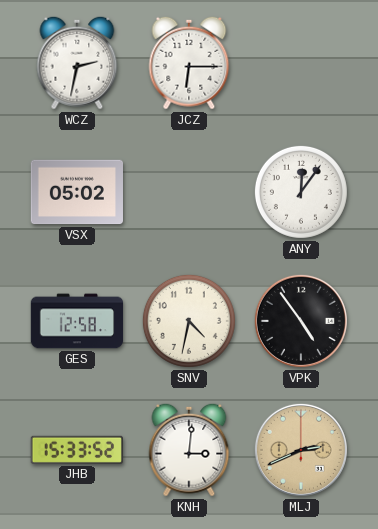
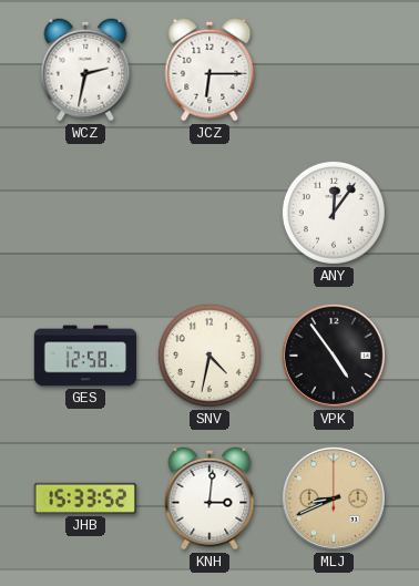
VSX: 05:02 -> none
MLJ: 2:41 -> 8:41
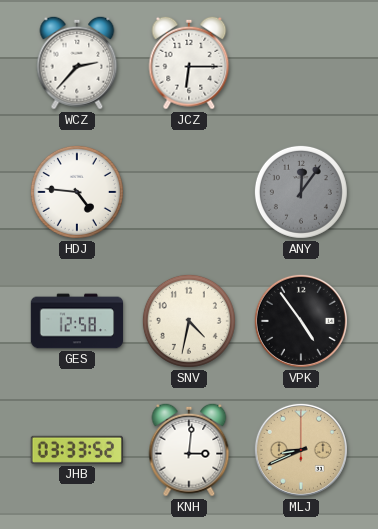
WCZ: 2:32 -> 2:37
HDJ: none -> 4:46
ANY dial: white -> grey
JHB: 15:33 -> 03:33
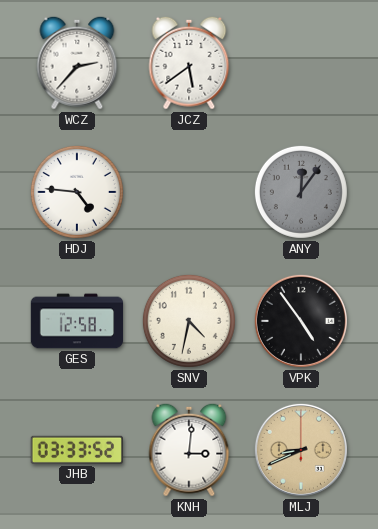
JCZ: 6:15 -> 5:39
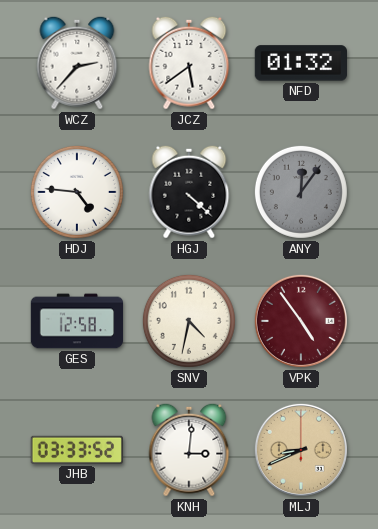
NFD: none -> 01:32
HGJ: none -> 4:22
VPK dial: black -> burgundy
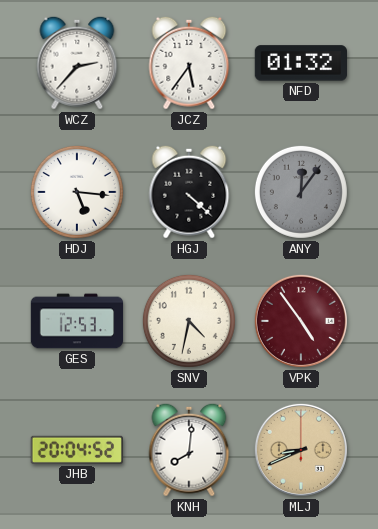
JCZ: 5:39 -> 5:36
HDJ: 4:46 -> 5:16
GES: 12:58 -> 12:53
JHB: 03:33 -> 20:04
KNH: 3:01 -> 8:01
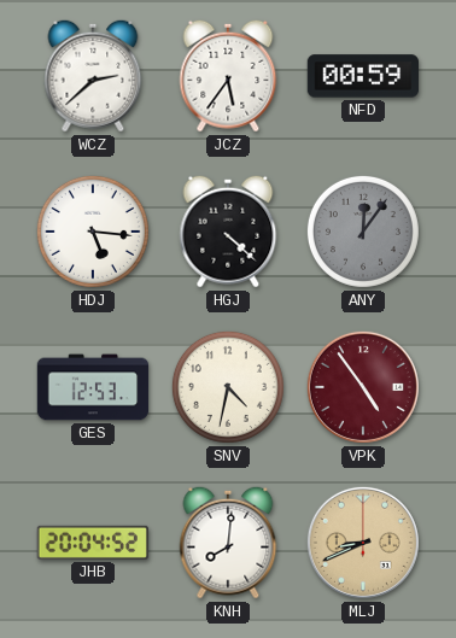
WCZ: 2:37 -> 2:38
NFD: 01:32 -> 00:59
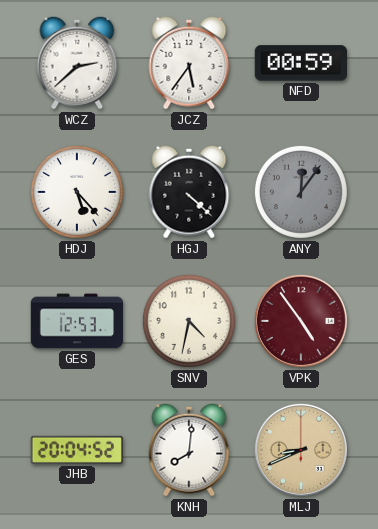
HDJ: 5:16 -> 5:23
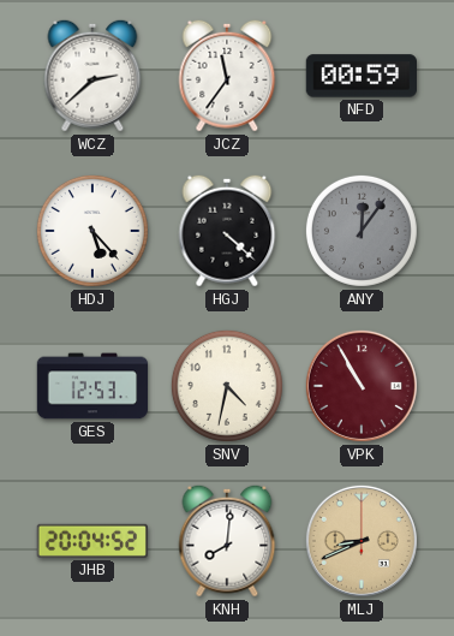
JCZ: 5:36 -> 11:36
VPK: 4:54 -> 10:55
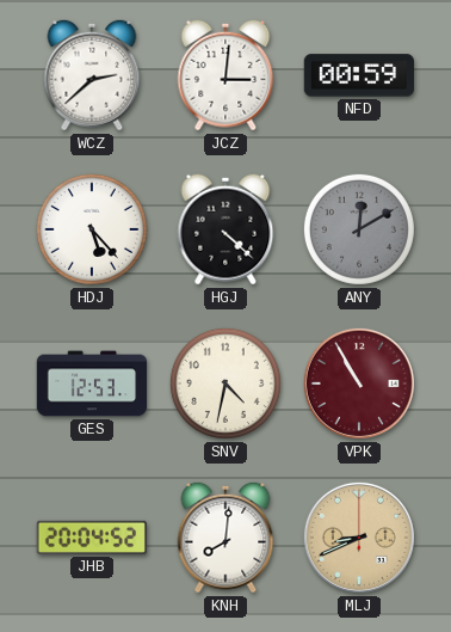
JCZ: 11:36 -> 3:01
ANY: 12:06 -> 12:10
